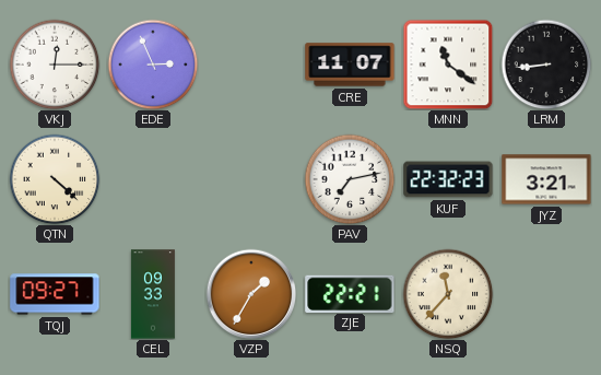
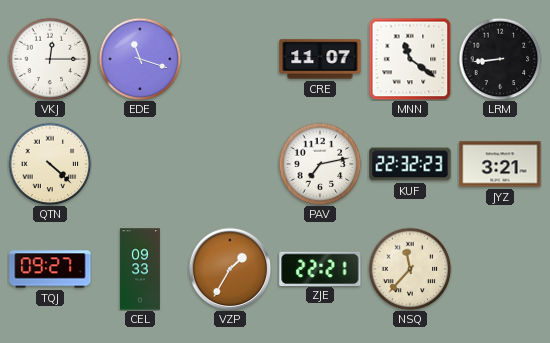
EDE: 2:56 -> 11:18
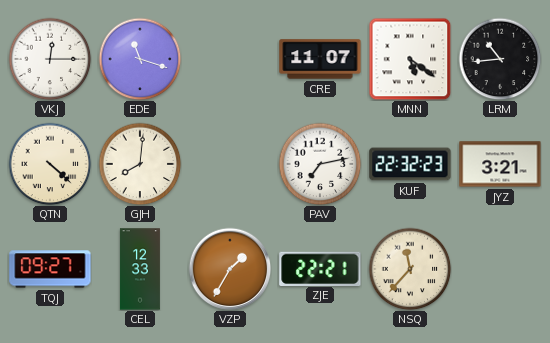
MNN: 11:21 -> 5:21
LRM: 8:44 -> 10:44
GJH: none -> 8:01
CEL: 09:33 -> 12:33
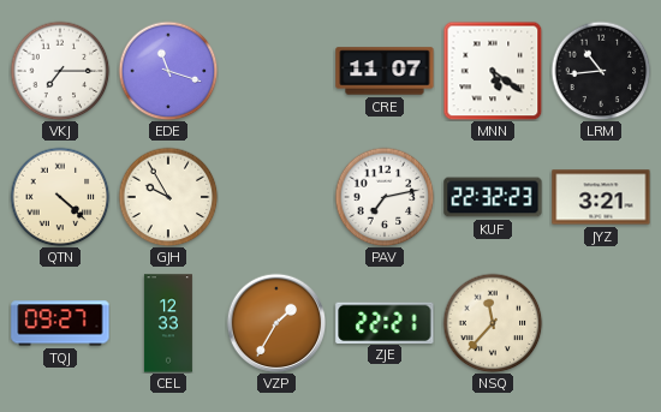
VKJ: 12:15 -> 7:15
GJH: 8:01 -> 9:55
